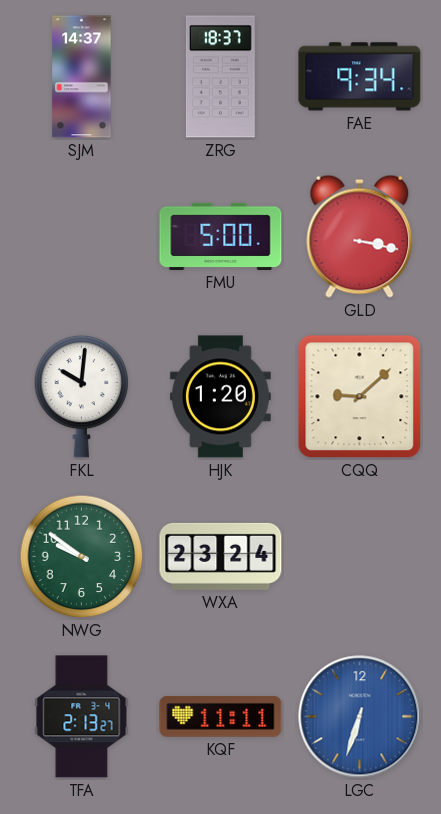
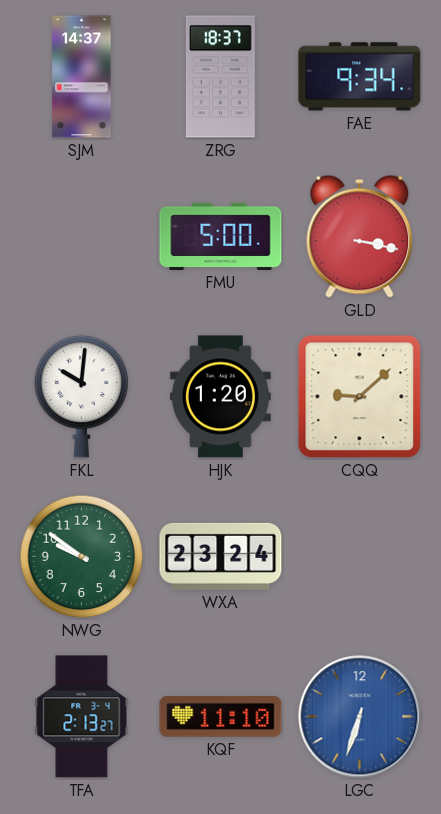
KQF: 11:11 -> 11:10
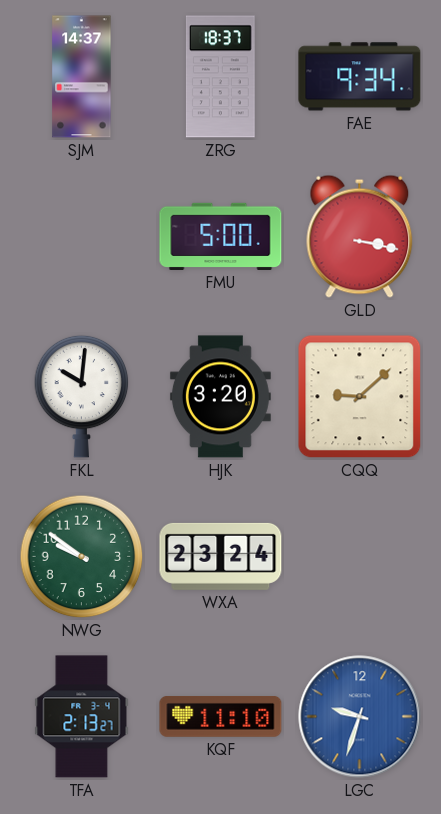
HJK: 1:20 -> 3:20
LGC: 6:33 -> 9:33
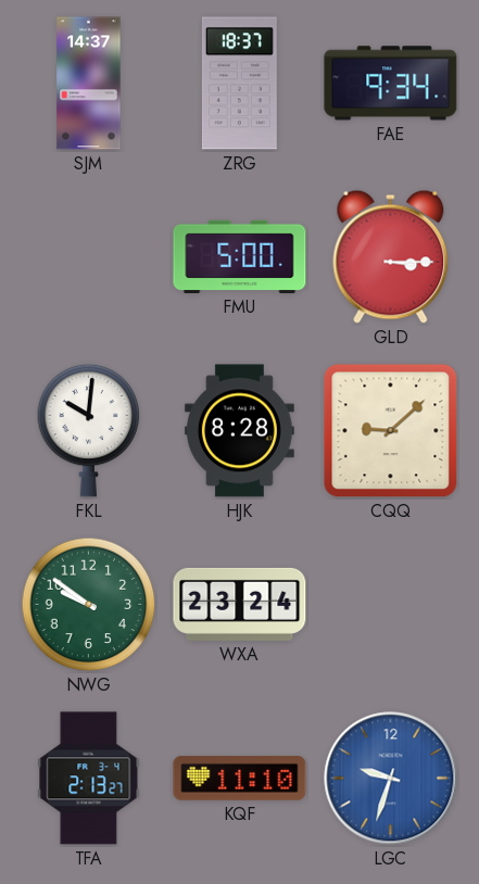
GLD: 3:17 -> 3:15
HJK: 3:20 -> 8:28
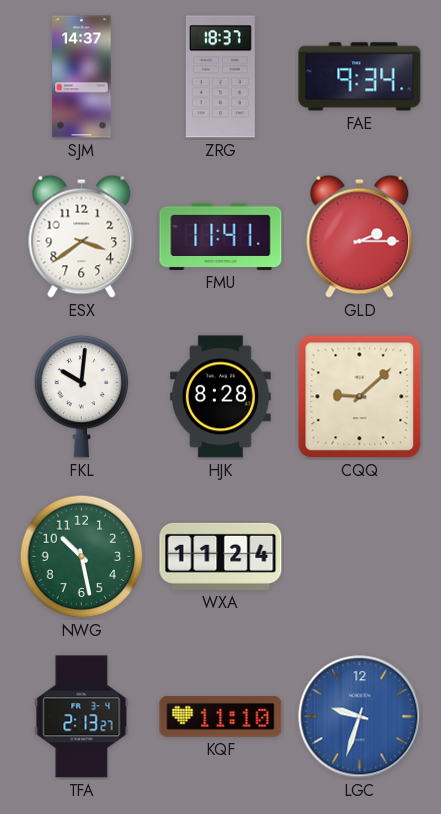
ESX: none -> 3:39
FMU: 5:00 -> 11:41
GLD: 3:15 -> 2:15
NWG: 9:51 -> 10:28
WXA: 23:24 -> 11:24
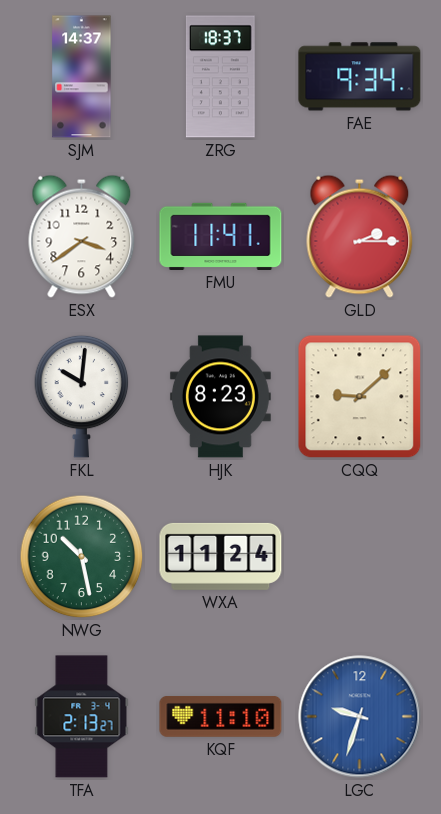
HJK: 8:28 -> 8:23
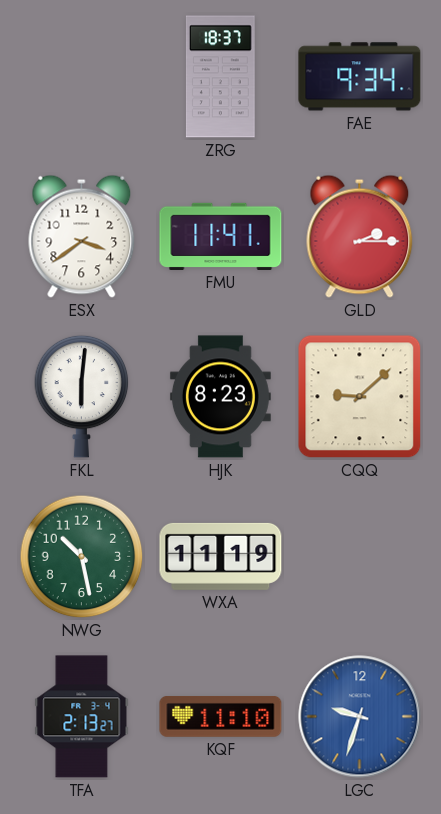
SJM: 14:37 -> none
FKL: 10:01 -> 6:01
WXA: 11:24 -> 11:19
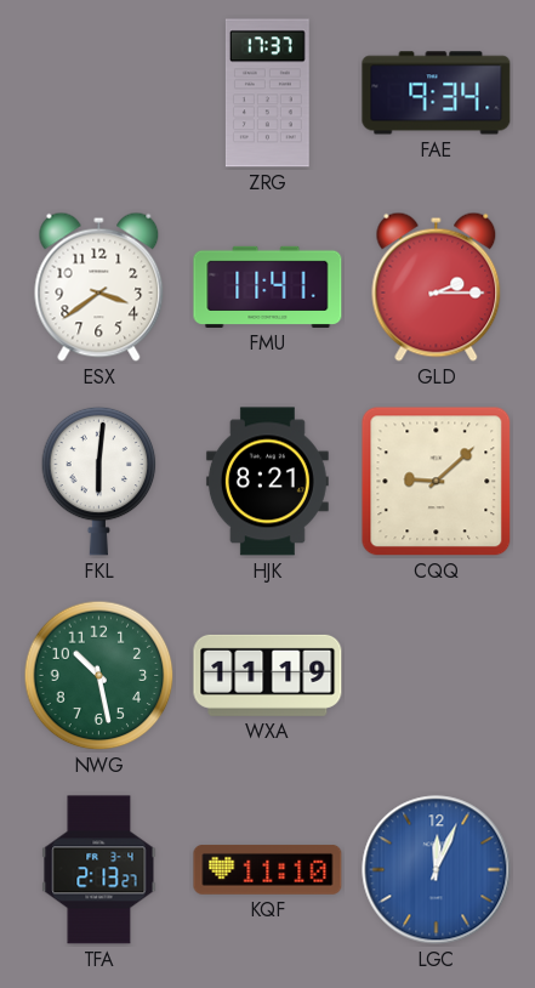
ZRG: 18:37 -> 17:37
HJK: 8:23 -> 8:21
LGC: 9:33 -> 12:04
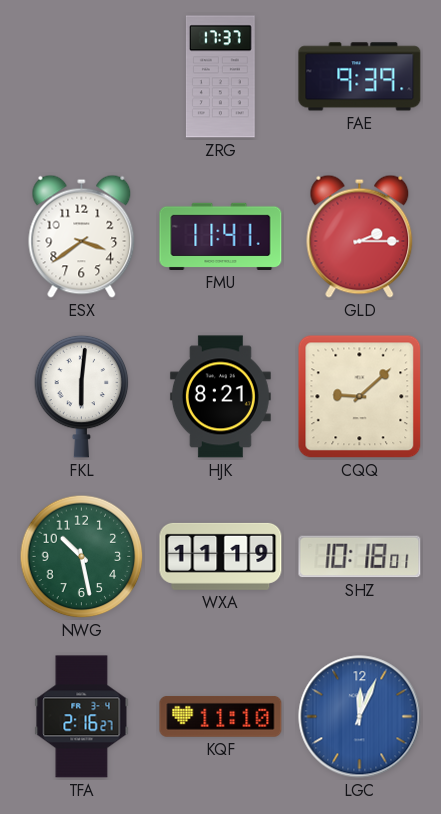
FAE: 9:34 -> 9:39
SHZ: none -> 10:18
TFA: 2:13 -> 2:16
